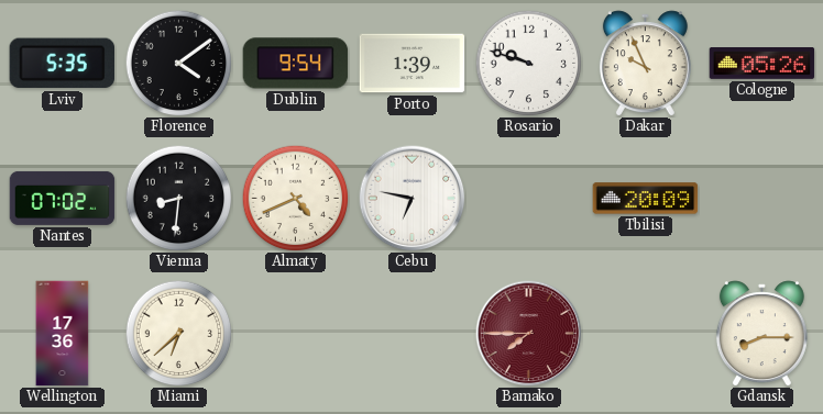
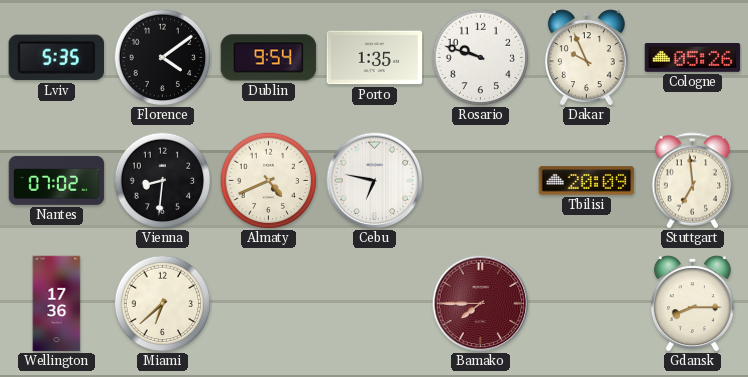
Porto: 1:39 -> 1:35
Stuttgart: none -> 6:59
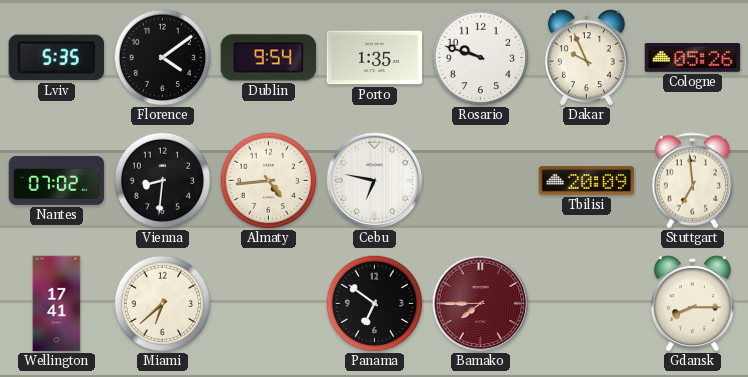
Almaty: 4:41 -> 4:44
Wellington: 17:36 -> 17:41
Panama: none -> 6:51
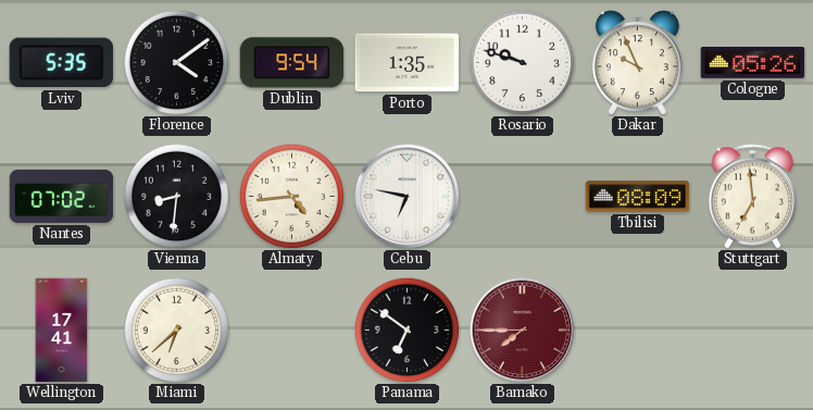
Tbilisi: 20:09 -> 08:09
Gdansk: 8:15 -> none
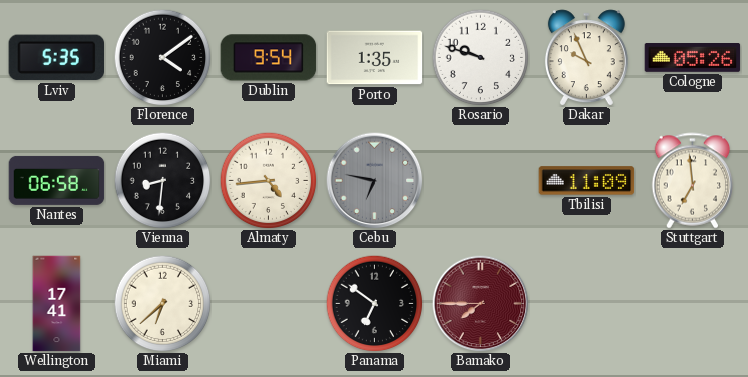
Nantes: 07:02 -> 06:58
Cebu dial: white -> grey
Tbilisi: 08:09 -> 11:09
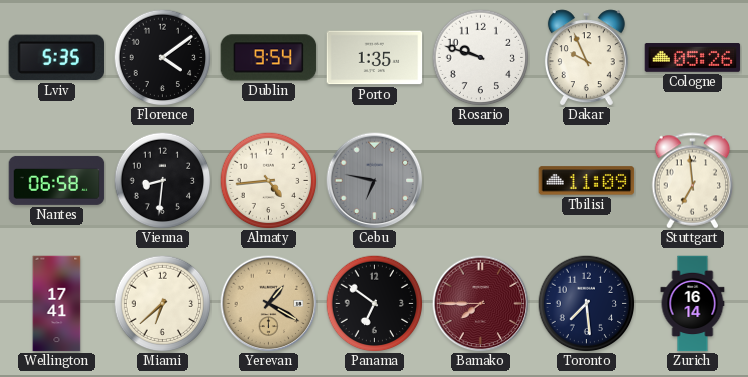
Yerevan: none -> 1:20
Toronto: none -> 7:29
Zurich: none -> 16:14
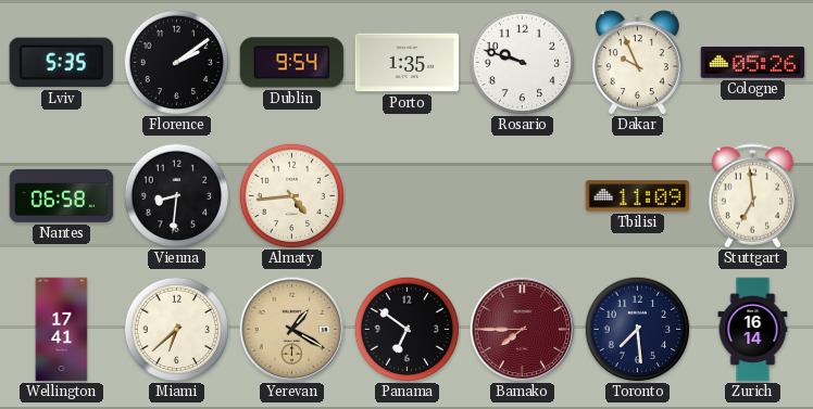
Florence: 4:09 -> 2:09
Cebu: 6:47 -> none
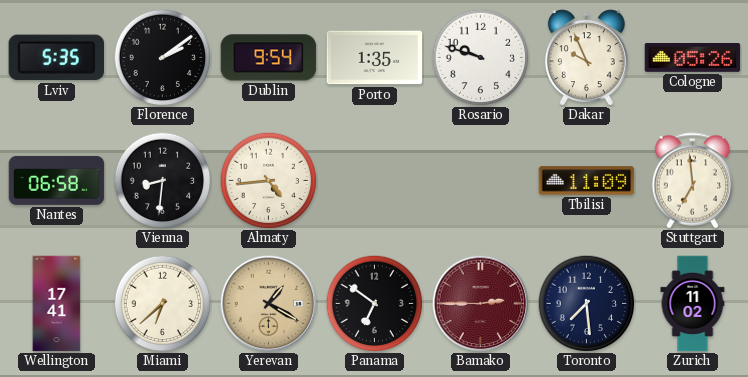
Bamako: 7:45 -> 2:45
Zurich: 16:14 -> 11:02
